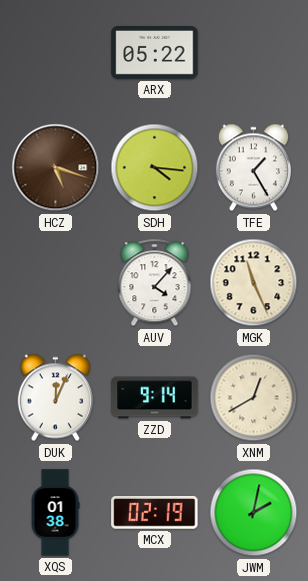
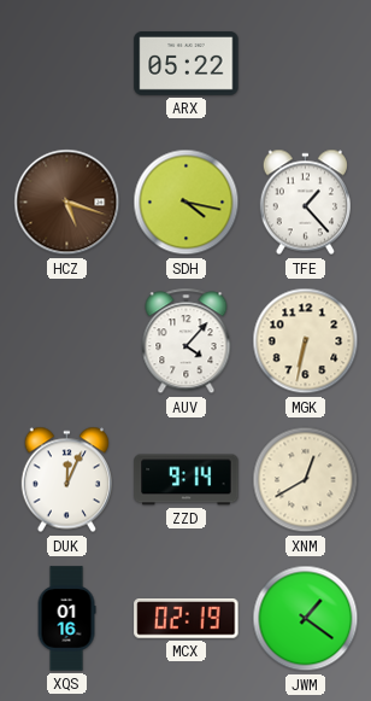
SDH: 4:16 -> 4:17
TFE: 1:25 -> 1:23
MGK: 11:26 -> 6:32
XQS: 01:38 -> 01:16
JWM: 2:02 -> 1:21
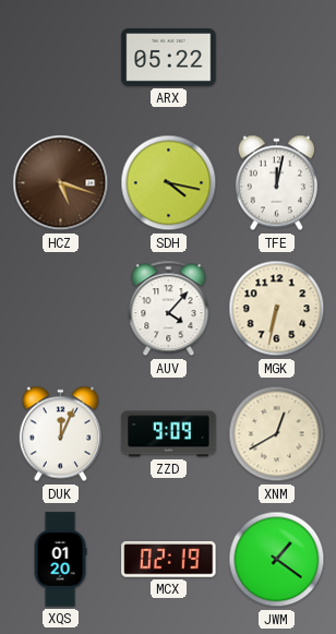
TFE: 1:23 -> 12:02
ZZD: 9:14 -> 9:09
XQS: 01:16 -> 01:20
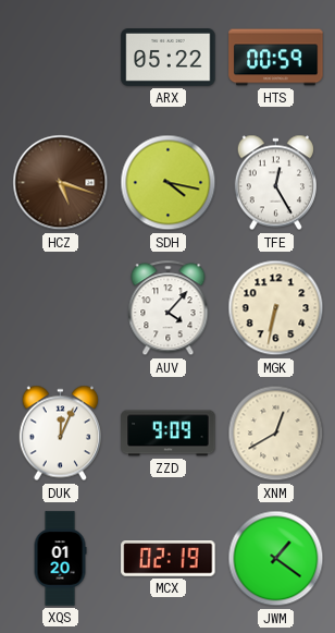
HTS: none -> 00:59
TFE: 12:02 -> 12:25
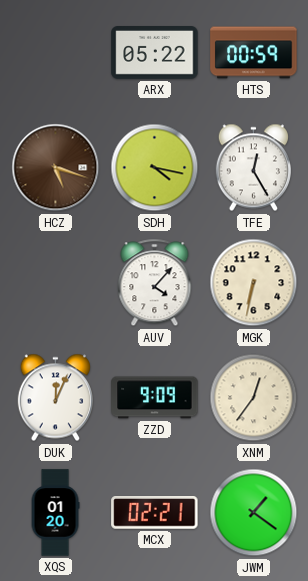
XNM: 12:40 -> 12:36
MCX: 02:19 -> 02:21
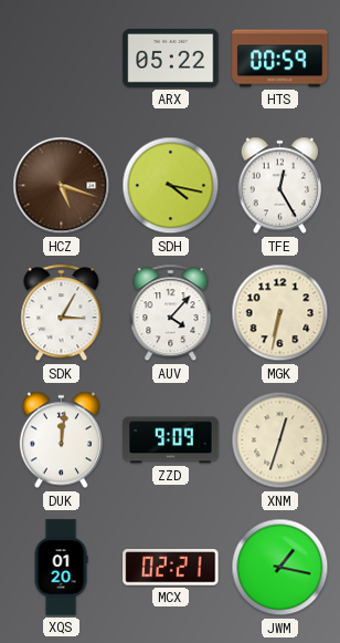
SDK: none -> 3:05
DUK: 12:04 -> 12:01
XNM: 12:36 -> 12:33
JWM: 1:21 -> 1:17
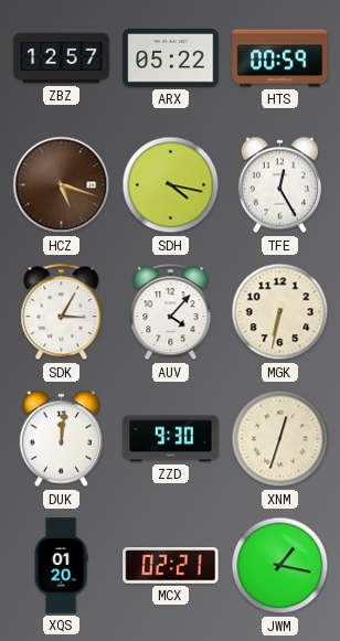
ZBZ: none -> 12:57
ZZD: 9:09 -> 9:30
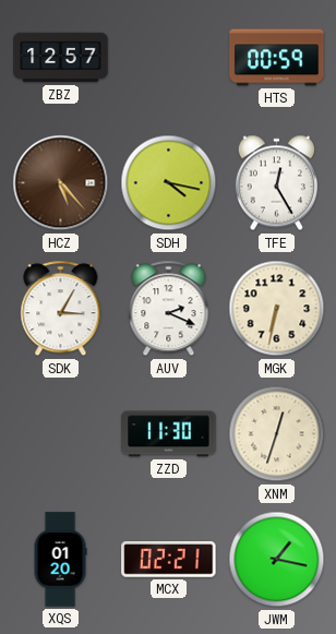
ARX: 05:22 -> none
HCZ: 5:18 -> 5:23
AUV: 4:07 -> 2:19
DUK: 12:01 -> none
ZZD: 9:30 -> 11:30
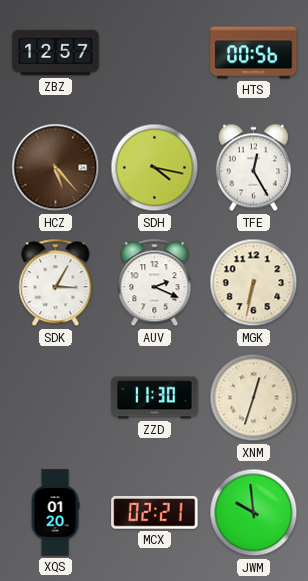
HTS: 00:59 -> 00:56
JWM: 1:17 -> 9:59
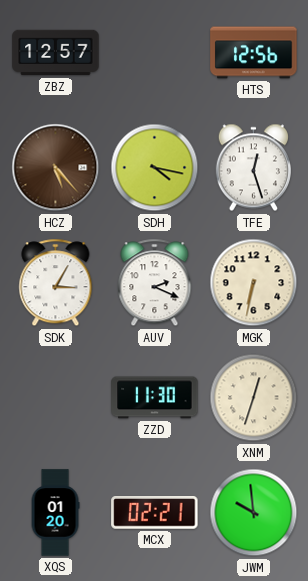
HTS: 00:56 -> 12:56
TFE: 12:25 -> 12:27
